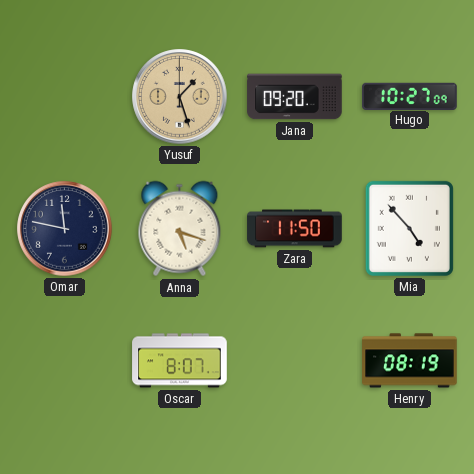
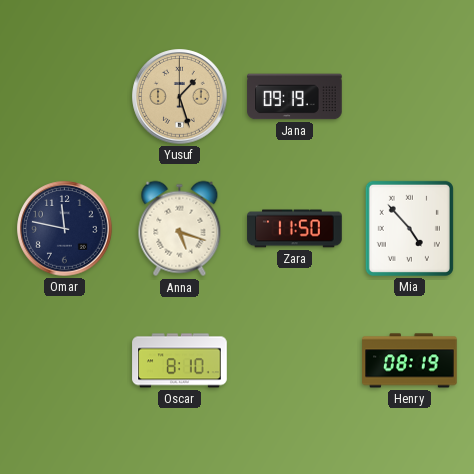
Jana: 09:20 -> 09:19
Hugo: 10:27 -> none
Oscar: 8:07 -> 8:10
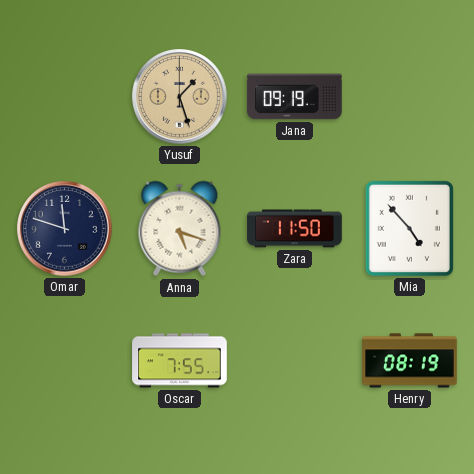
Omar: 11:47 -> 11:48
Oscar: 8:10 -> 7:55
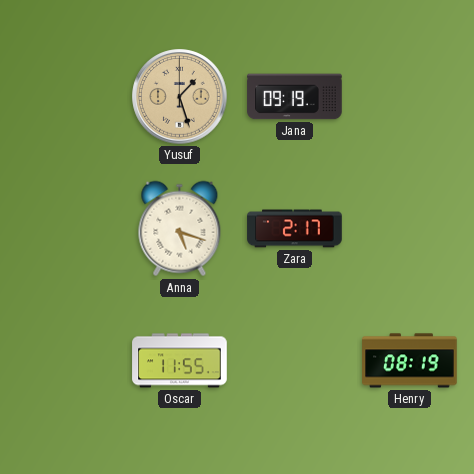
Omar: 11:48 -> none
Zara: 11:50 -> 2:17
Mia: 4:53 -> none
Oscar: 7:55 -> 11:55
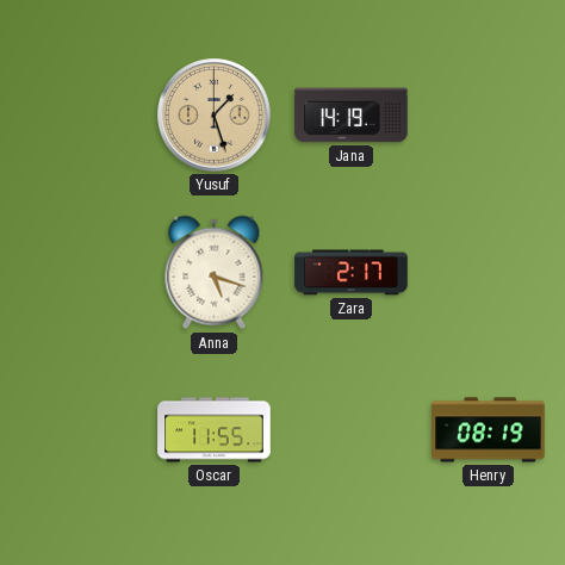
Jana: 09:19 -> 14:19
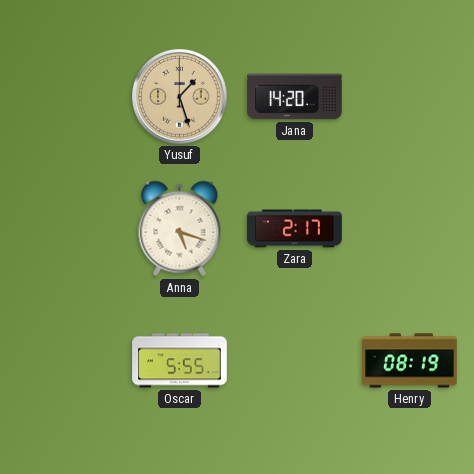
Jana: 14:19 -> 14:20
Oscar: 11:55 -> 5:55
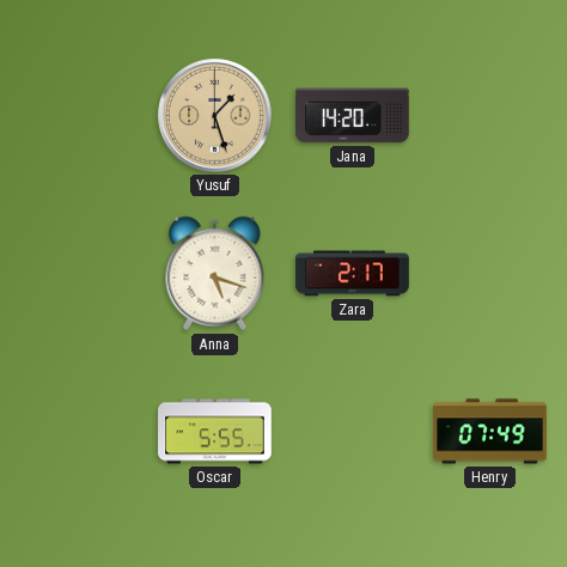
Henry: 08:19 -> 07:49
